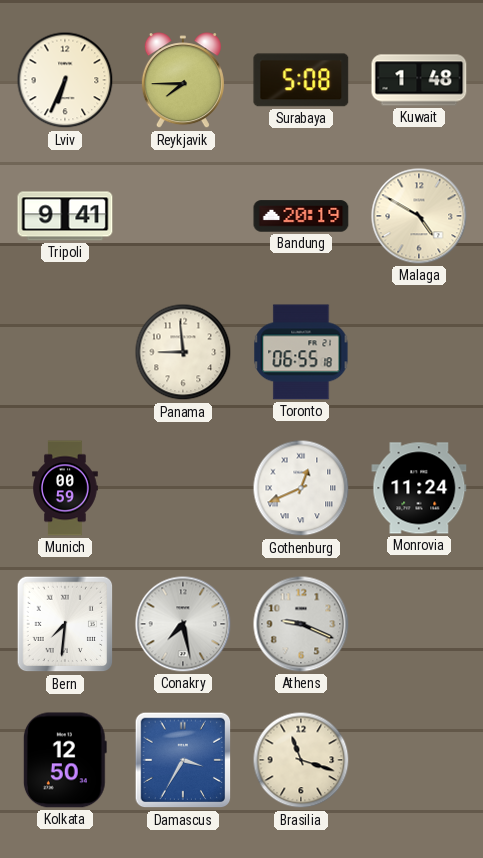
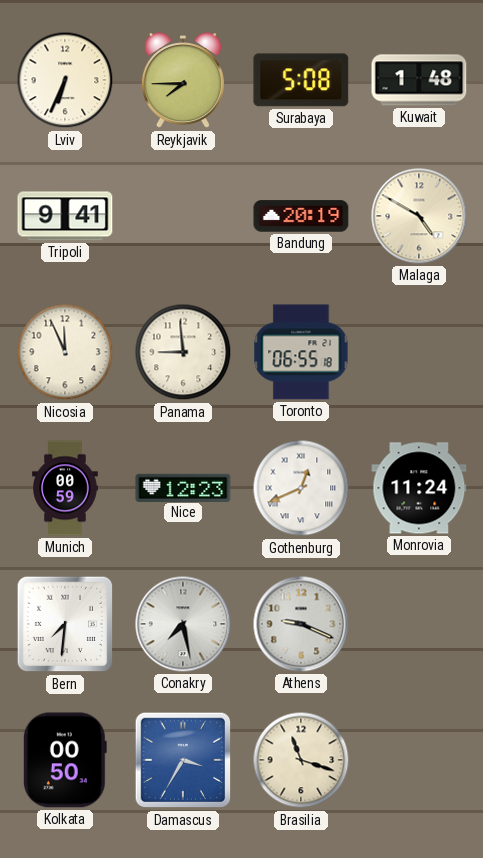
Nicosia: none -> 11:56
Nice: none -> 12:23
Kolkata: 12:50 -> 00:50
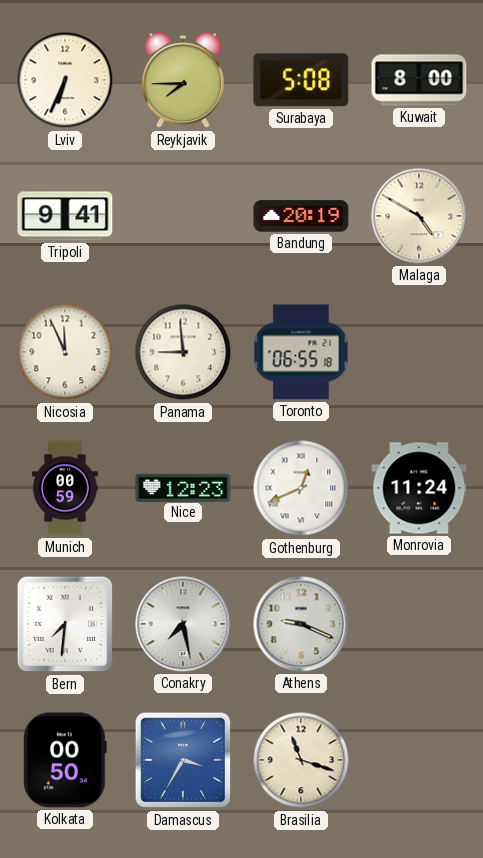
Kuwait: 1:48 -> 8:00
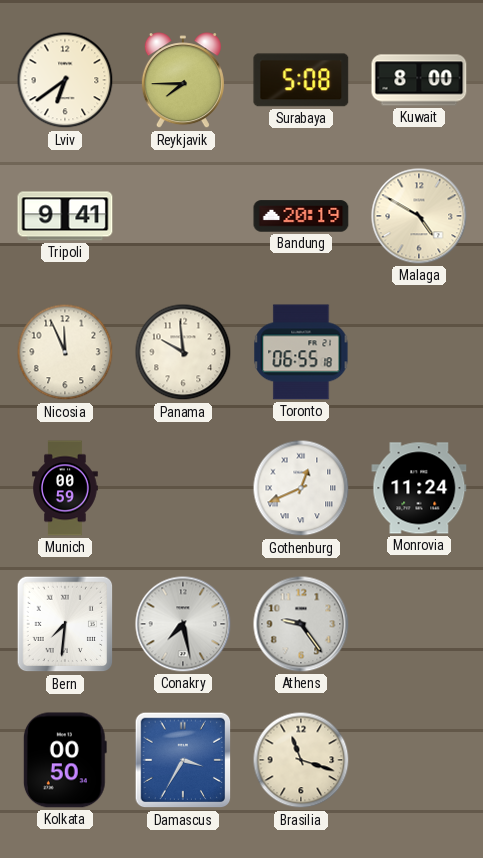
Lviv: 6:34 -> 6:39
Panama: 8:59 -> 9:59
Nice: 12:23 -> none
Athens: 9:19 -> 9:24
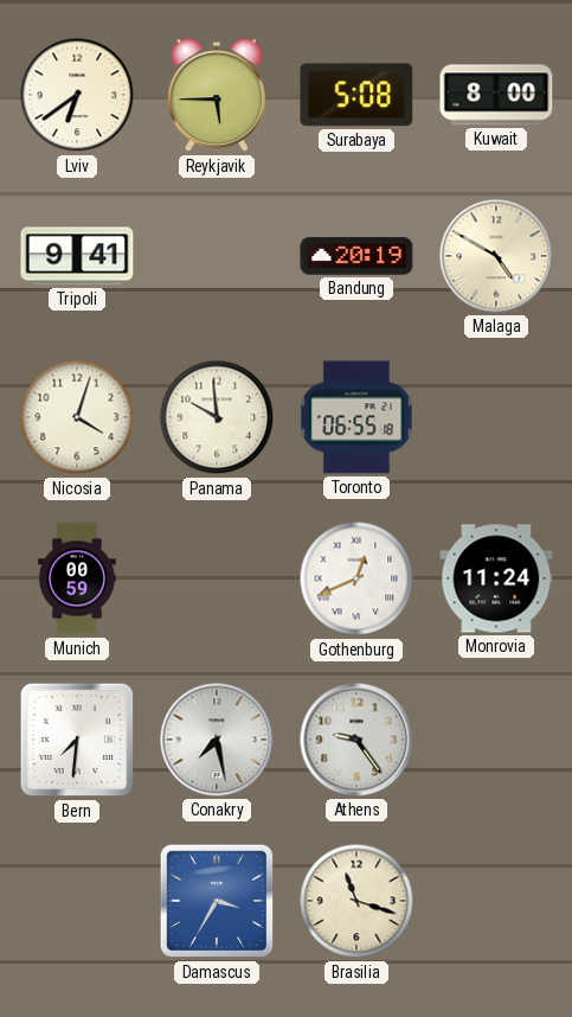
Reykjavik: 7:45 -> 5:45
Nicosia: 11:56 -> 4:03
Kolkata: 00:50 -> none
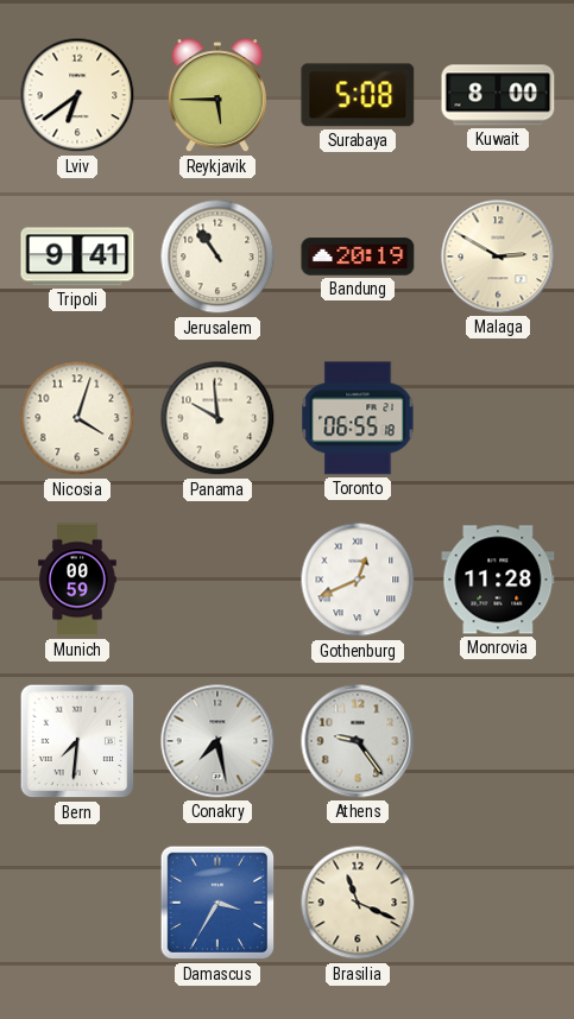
Jerusalem: none -> 10:54
Malaga: 4:50 -> 2:50
Monrovia: 11:24 -> 11:28
Brasilia: 11:18 -> 11:19
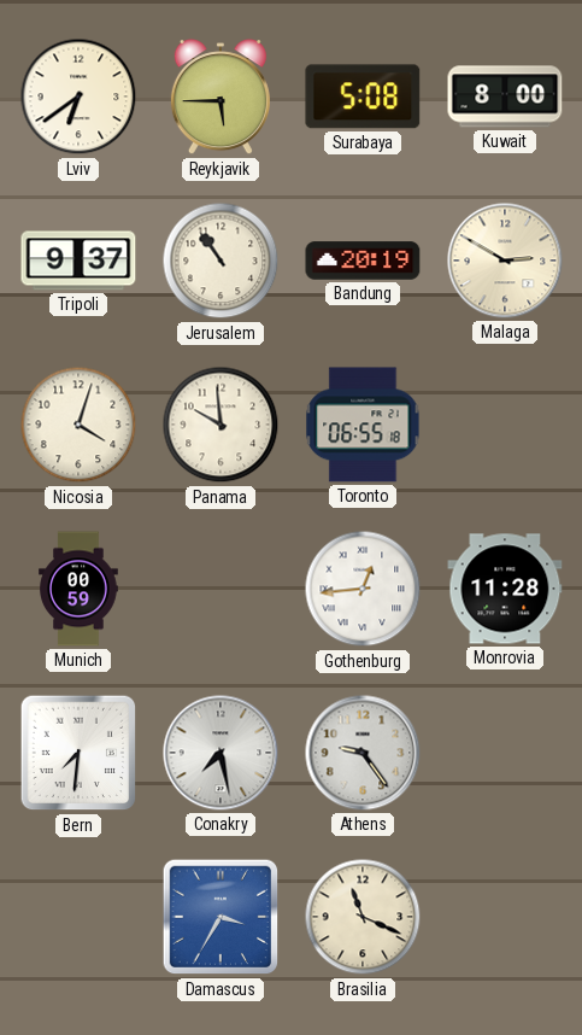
Tripoli: 9:41 -> 9:37
Gothenburg: 12:41 -> 12:44
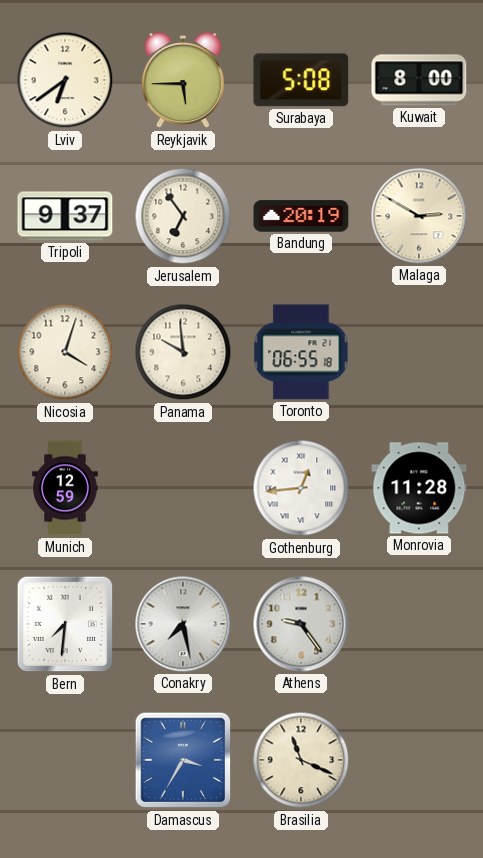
Jerusalem: 10:54 -> 6:54
Munich: 00:59 -> 12:59
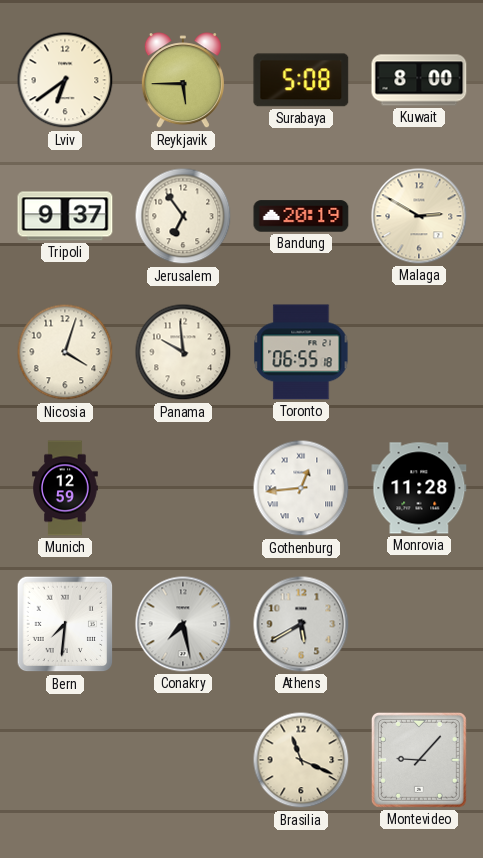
Athens: 9:24 -> 5:40
Damascus: 3:35 -> none
Montevideo: none -> 9:07
